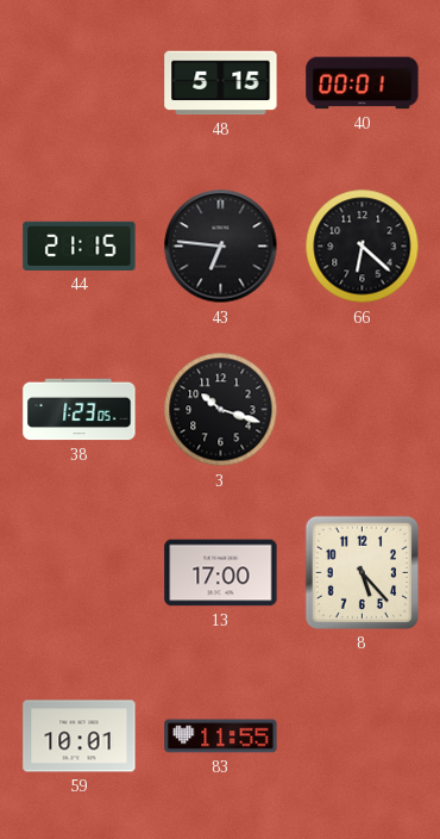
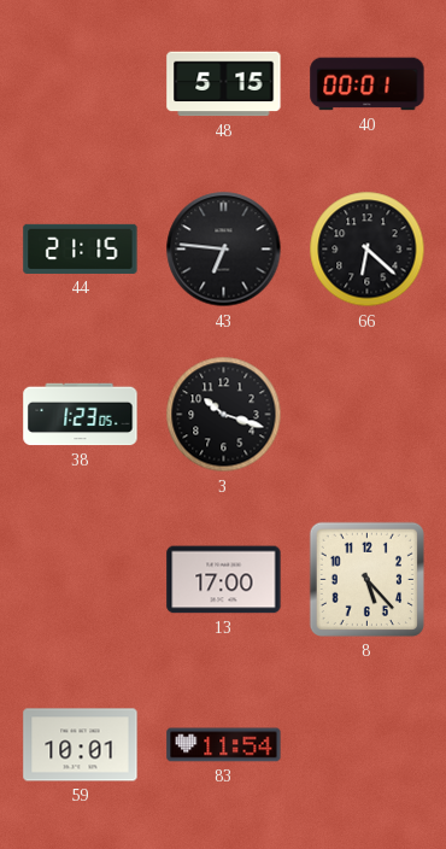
83: 11:55 -> 11:54
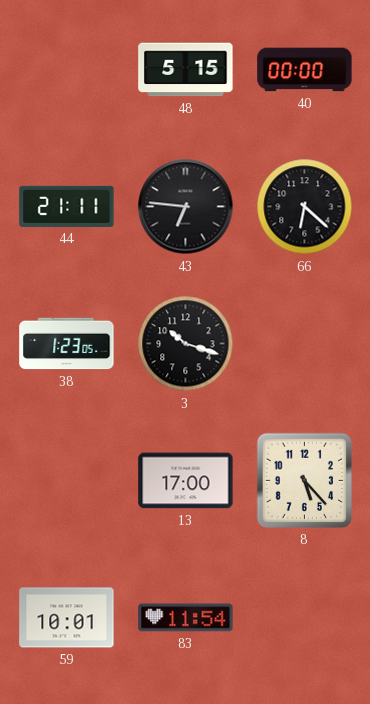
40: 00:01 -> 00:00
44: 21:15 -> 21:11
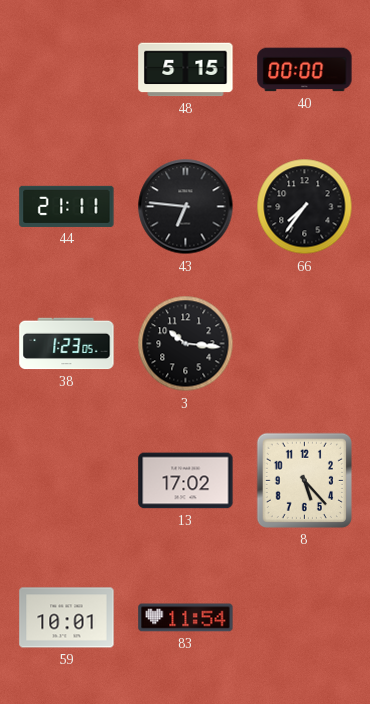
66: 6:22 -> 7:36
3: 10:18 -> 10:16
13: 17:00 -> 17:02
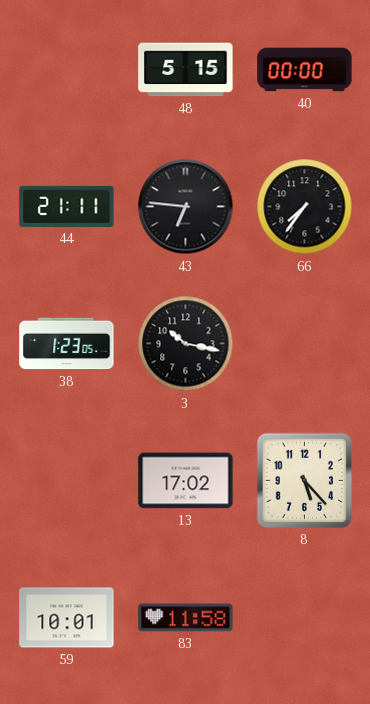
3: 10:16 -> 10:17
83: 11:54 -> 11:58
